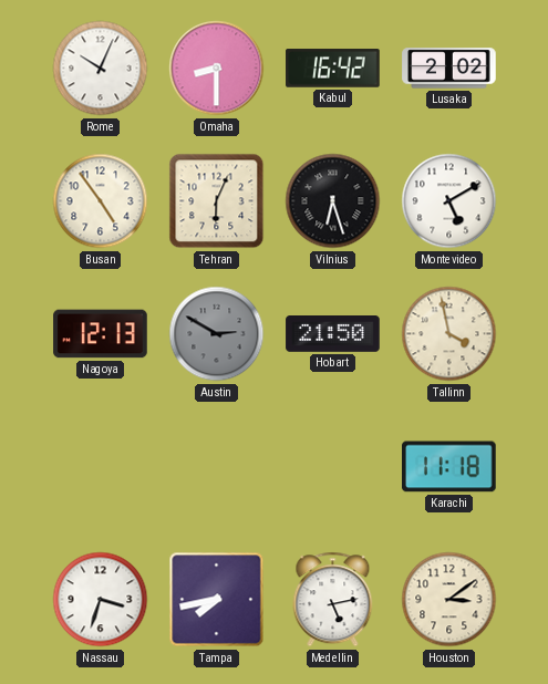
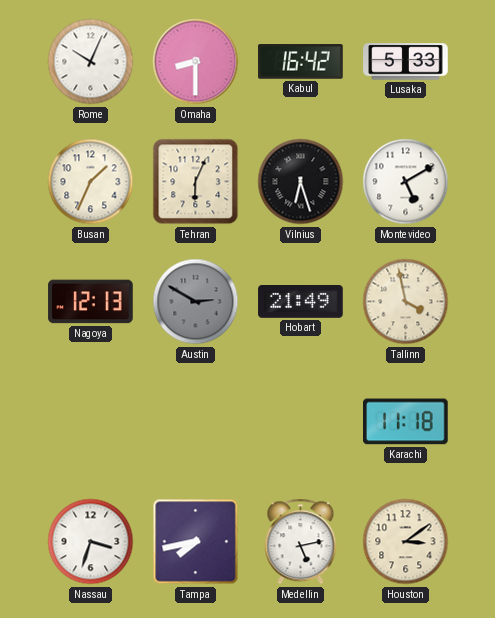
Lusaka: 2:02 -> 5:33
Busan: 4:54 -> 1:34
Hobart: 21:50 -> 21:49
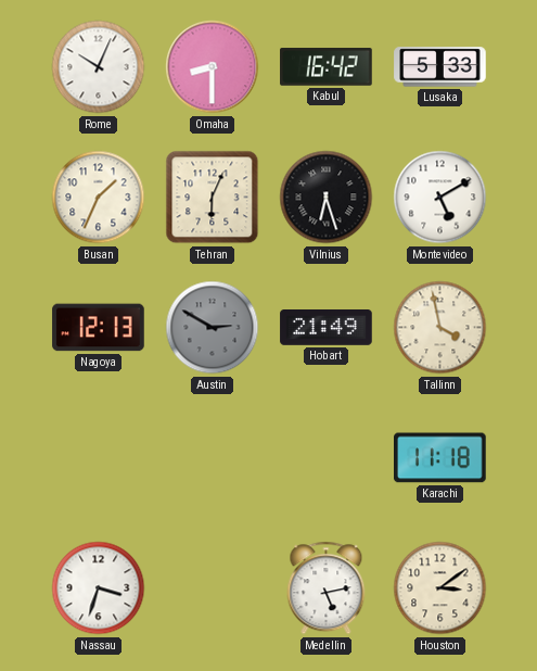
Tampa: 7:43 -> none
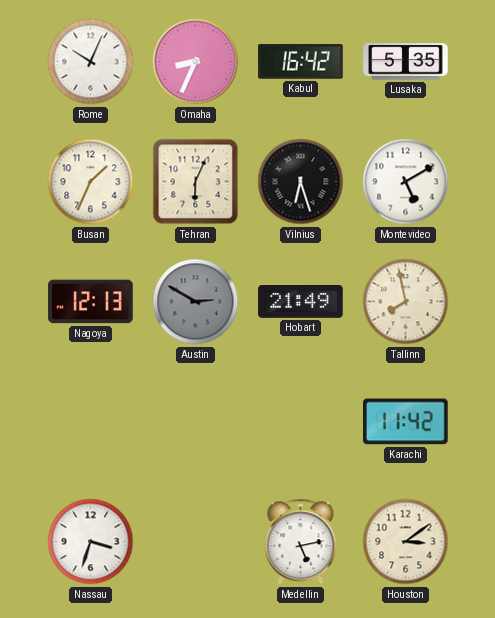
Omaha: 8:30 -> 8:34
Lusaka: 5:33 -> 5:35
Tallinn: 3:58 -> 7:58
Karachi: 11:18 -> 11:42
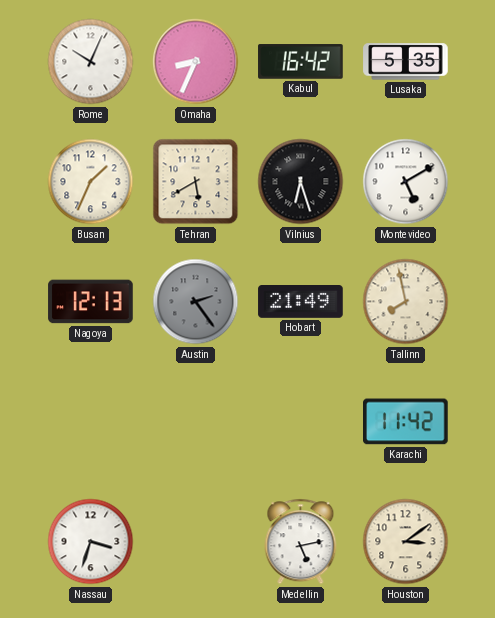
Tehran: 6:04 -> 5:40
Austin: 2:50 -> 2:24
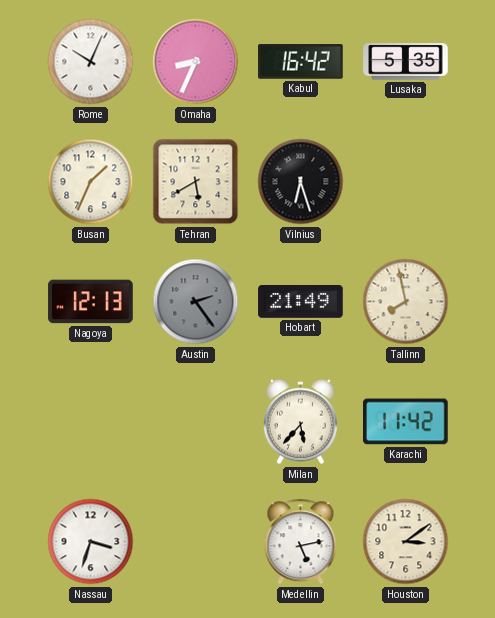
Montevideo: 5:10 -> none
Milan: none -> 5:37
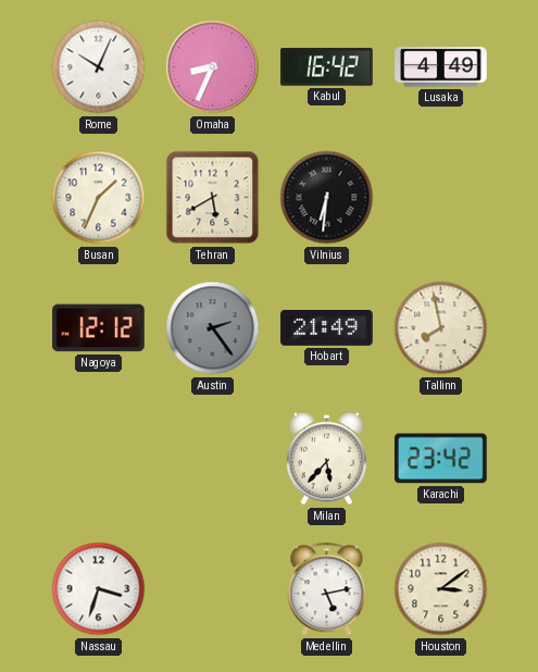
Lusaka: 5:35 -> 4:49
Vilnius: 6:27 -> 6:31
Nagoya: 12:13 -> 12:12
Karachi: 11:42 -> 23:42
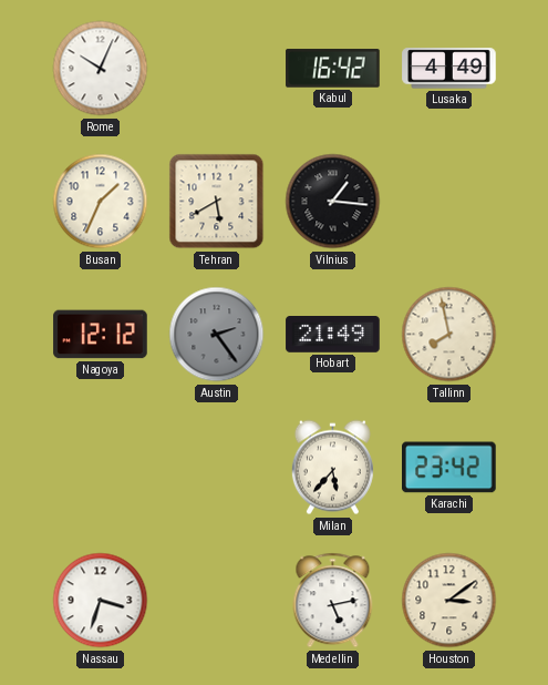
Omaha: 8:34 -> none
Vilnius: 6:31 -> 1:16
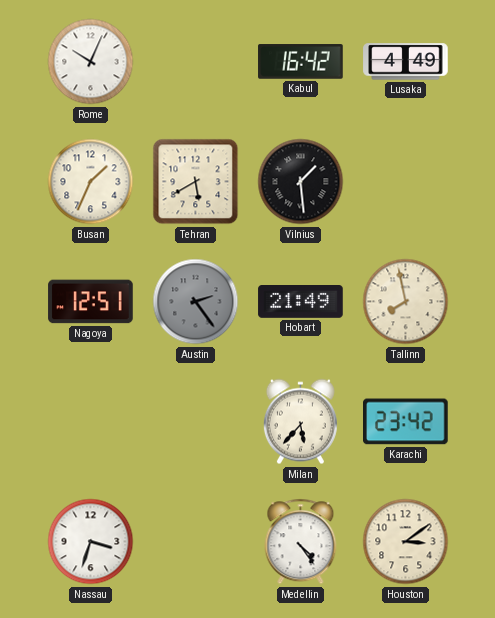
Vilnius: 1:16 -> 1:29
Nagoya: 12:12 -> 12:51
Medellin: 5:13 -> 4:24
